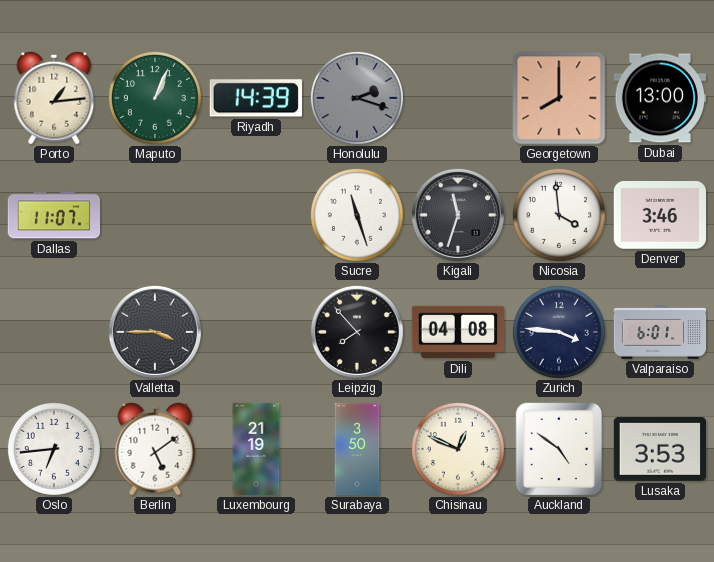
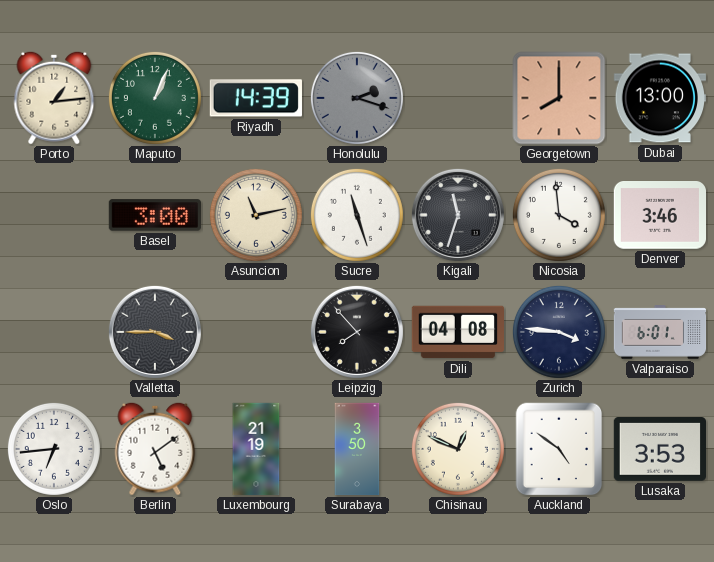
Dallas: 11:07 -> none
Basel: none -> 3:00
Asuncion: none -> 11:13
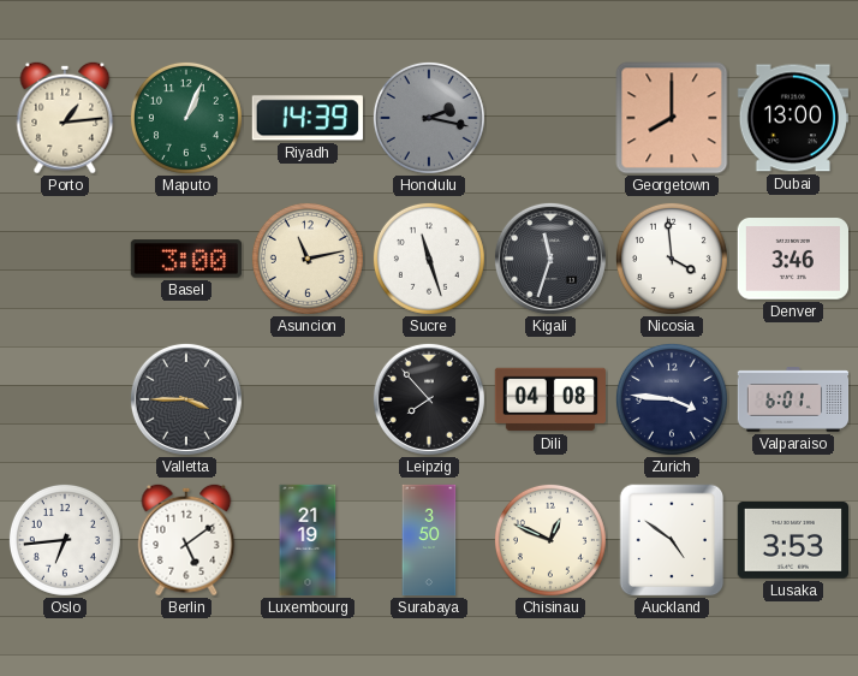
Honolulu: 2:18 -> 2:17
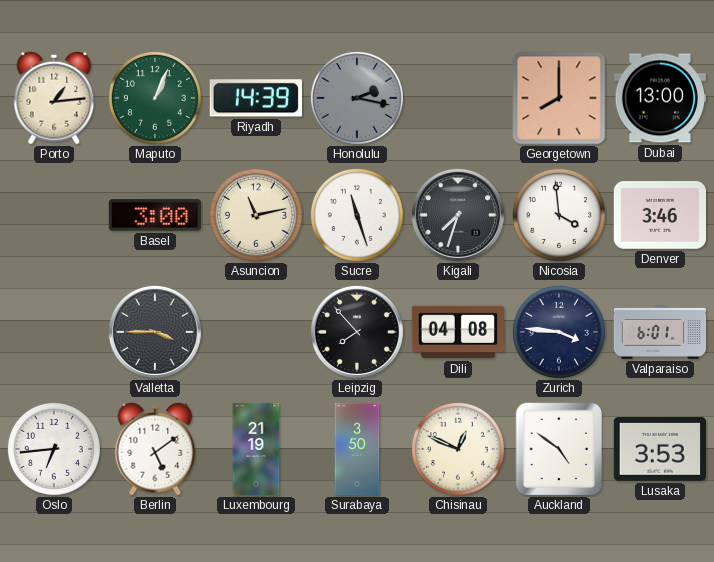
Kigali: 11:33 -> 7:33
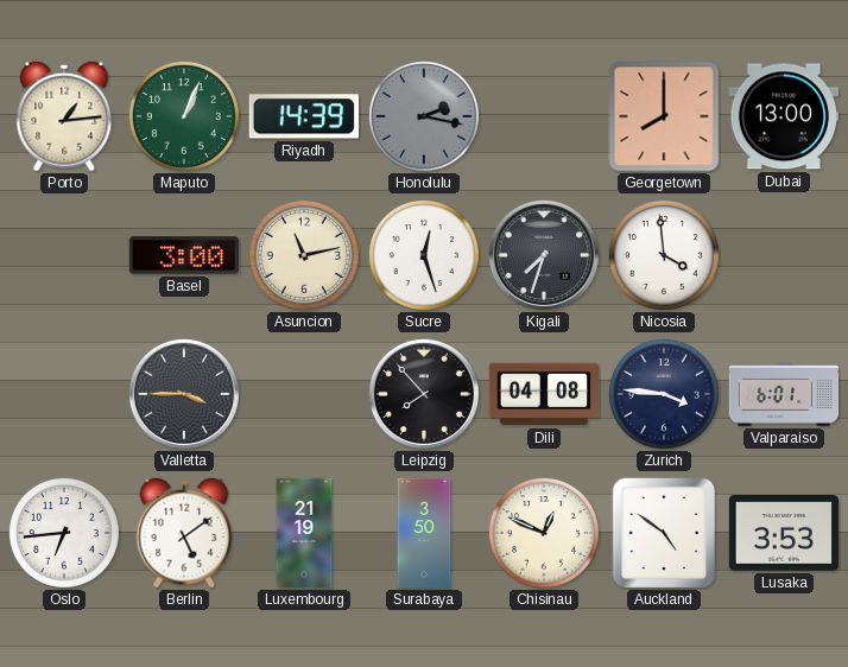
Sucre: 11:27 -> 12:27
Denver: 3:46 -> none
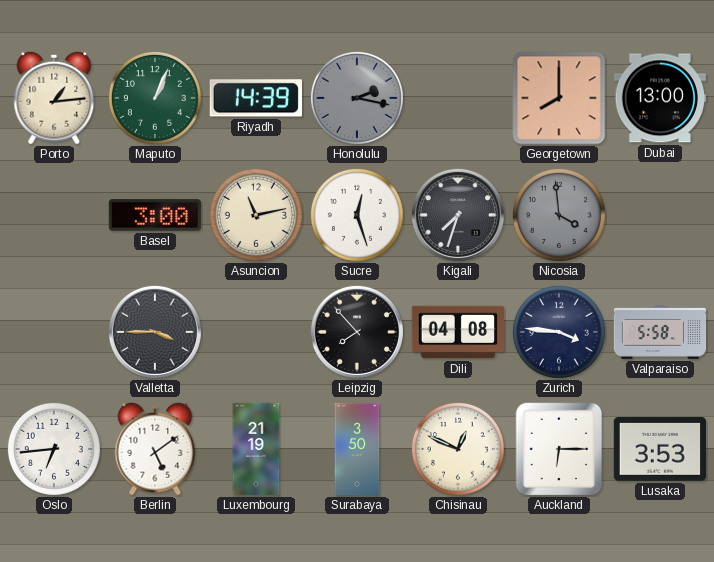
Nicosia dial: white -> grey
Valparaiso: 6:01 -> 5:58
Auckland: 4:51 -> 6:15
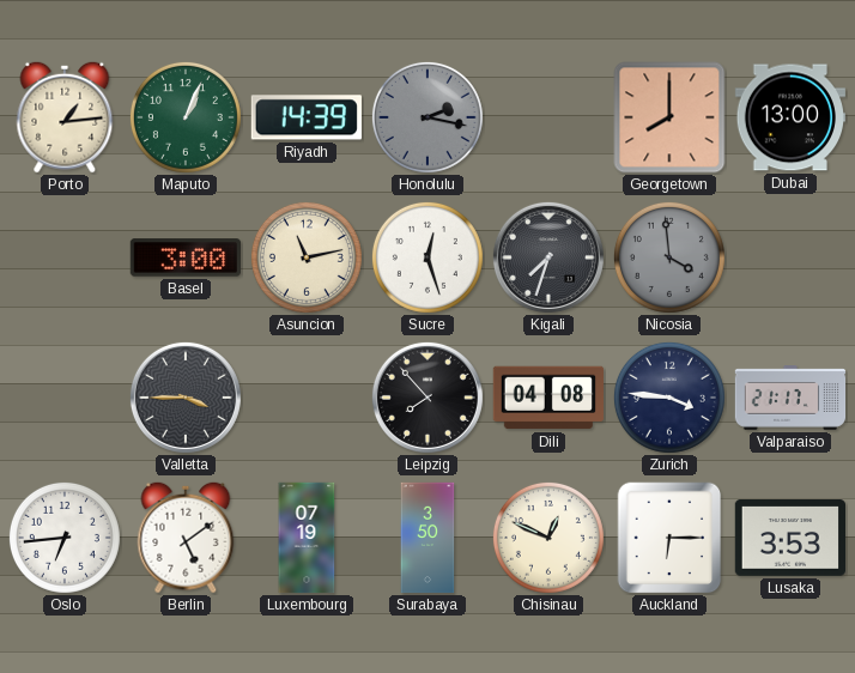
Valparaiso: 5:58 -> 21:17
Luxembourg: 21:19 -> 07:19
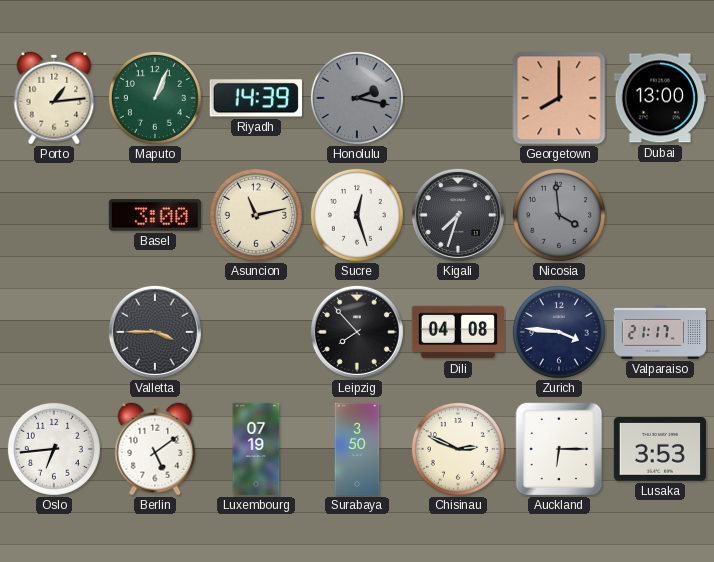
Chisinau: 12:49 -> 2:49
